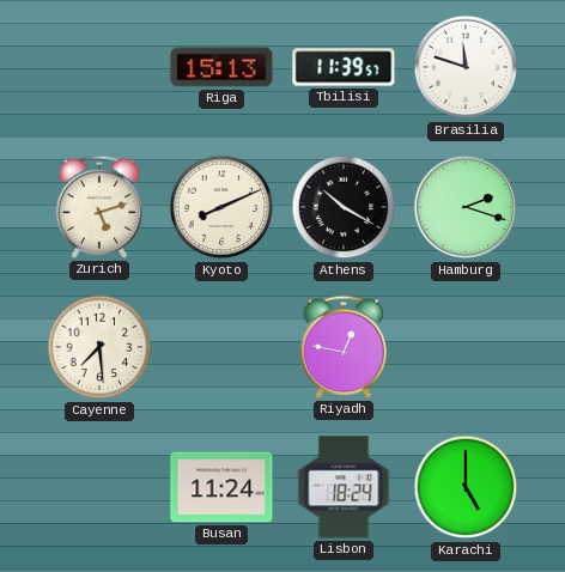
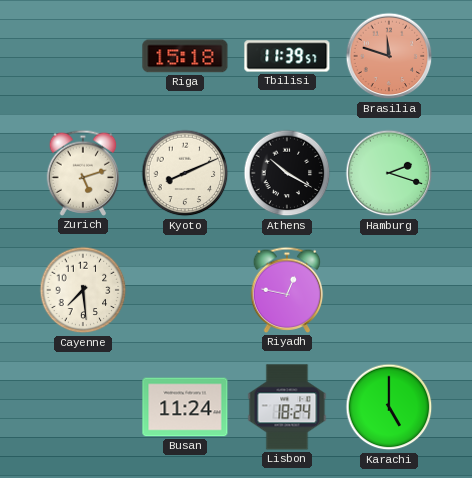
Riga: 15:13 -> 15:18
Brasilia dial: white -> salmon
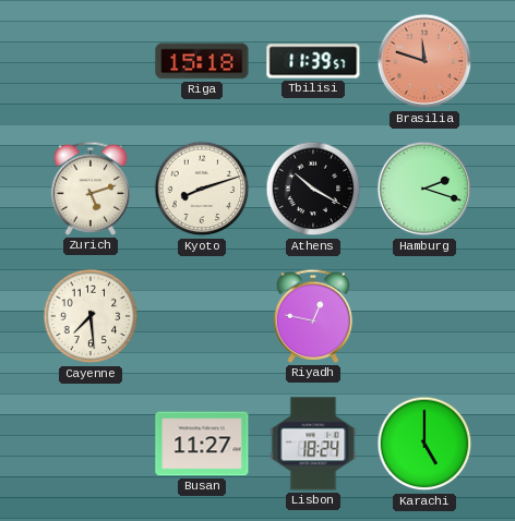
Kyoto: 8:11 -> 8:12
Busan: 11:24 -> 11:27
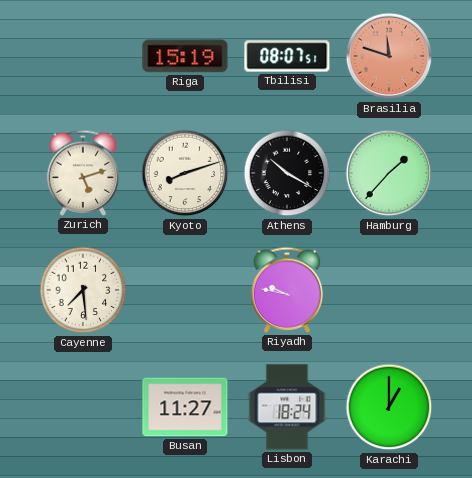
Riga: 15:18 -> 15:19
Tbilisi: 11:39 -> 08:07
Hamburg: 2:18 -> 1:37
Riyadh: 12:47 -> 9:47
Karachi: 5:00 -> 1:00
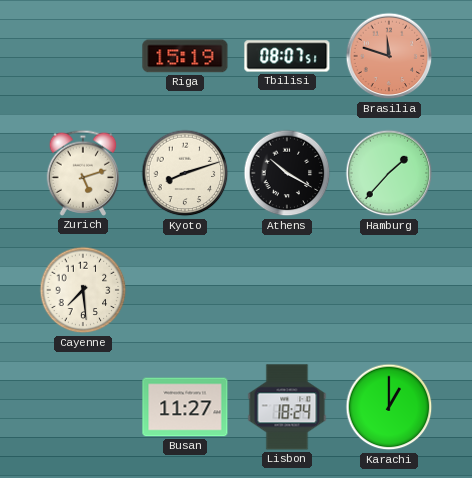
Riyadh: 9:47 -> none
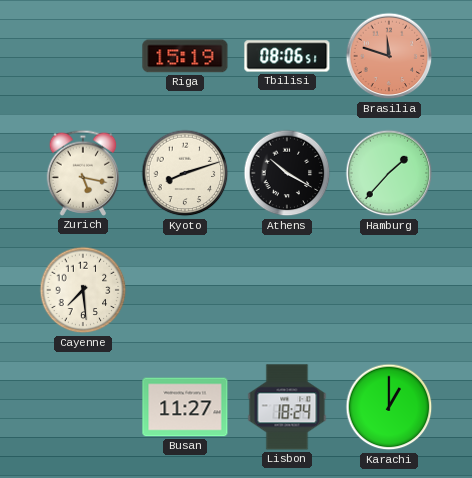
Tbilisi: 08:07 -> 08:06
Zurich: 5:12 -> 5:17
